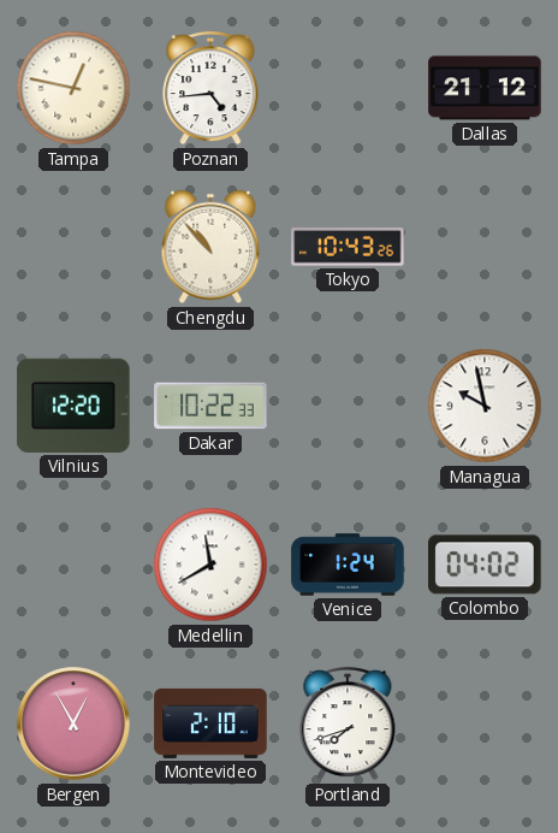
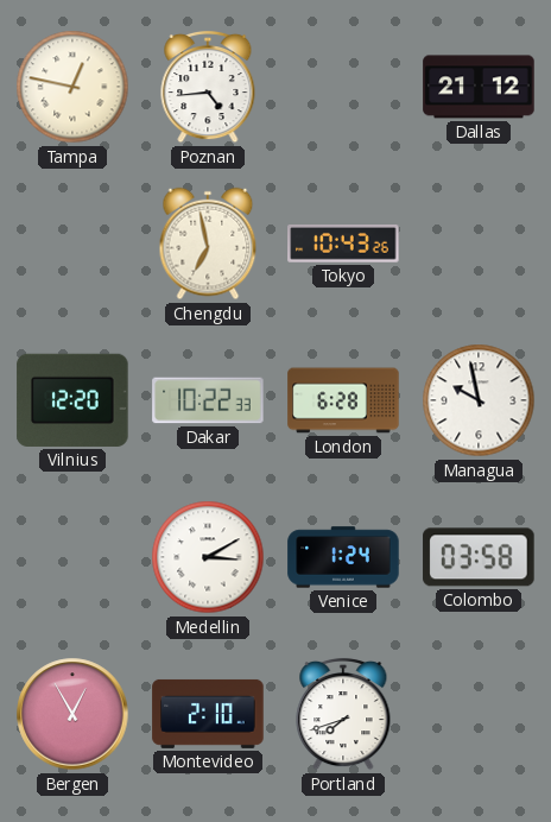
Chengdu: 10:53 -> 6:58
London: none -> 6:28
Medellin: 11:40 -> 3:10
Colombo: 04:02 -> 03:58
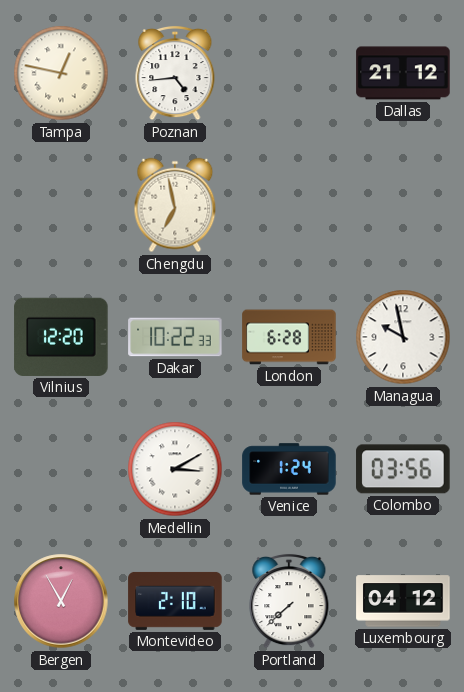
Tokyo: 10:43 -> none
Colombo: 03:58 -> 03:56
Portland: 7:42 -> 7:38
Luxembourg: none -> 04:12
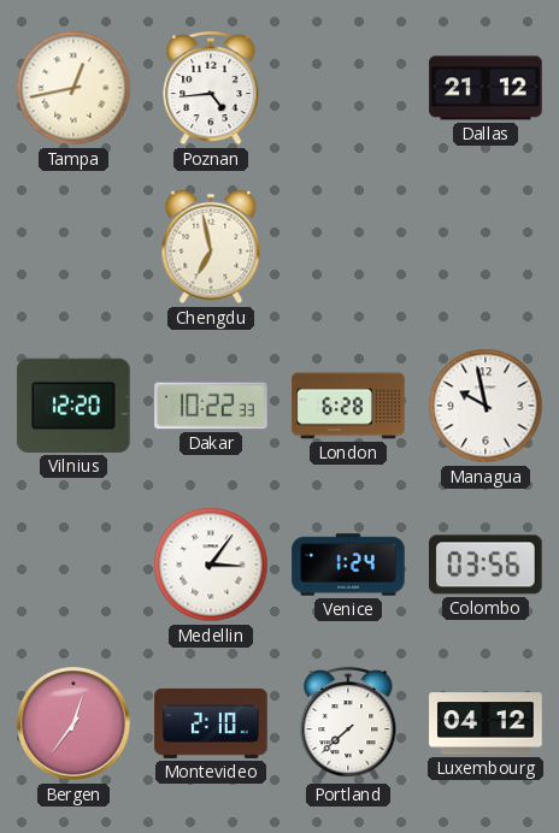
Tampa: 12:47 -> 12:43
Medellin: 3:10 -> 3:06
Bergen: 12:55 -> 12:36
